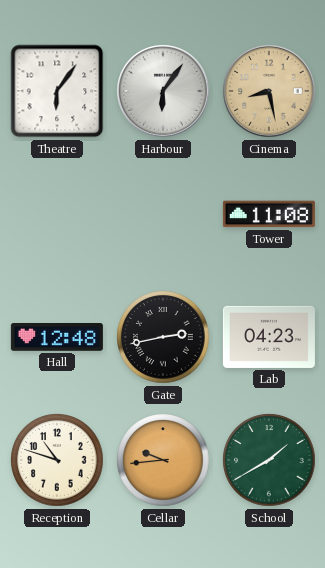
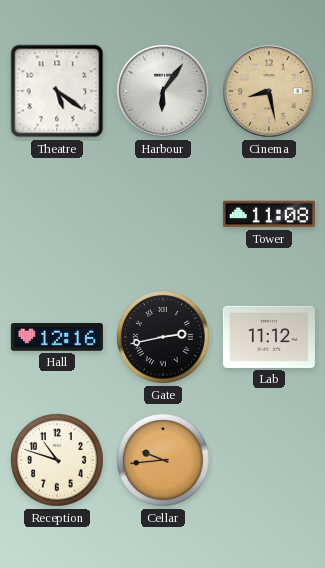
Theatre: 6:06 -> 5:21
Hall: 12:48 -> 12:16
Lab: 04:23 -> 11:12
School: 1:40 -> none
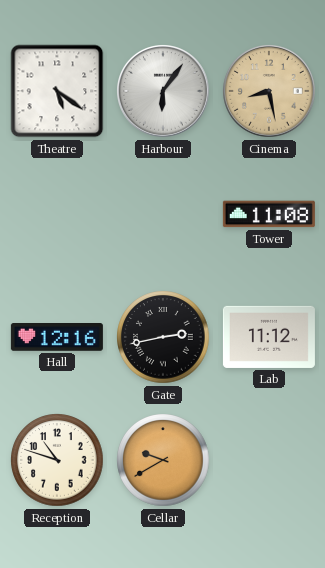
Cellar: 9:44 -> 9:40
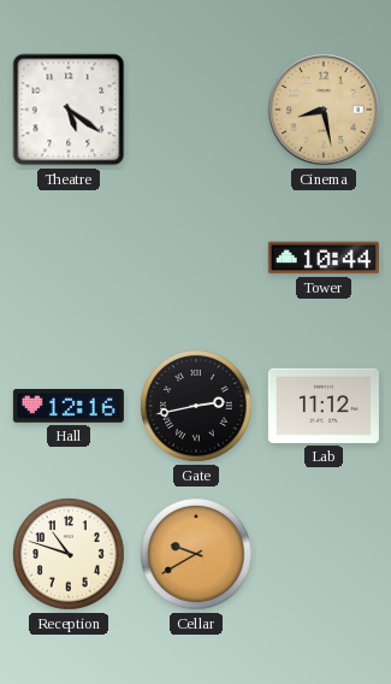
Harbour: 6:06 -> none
Tower: 11:08 -> 10:44
